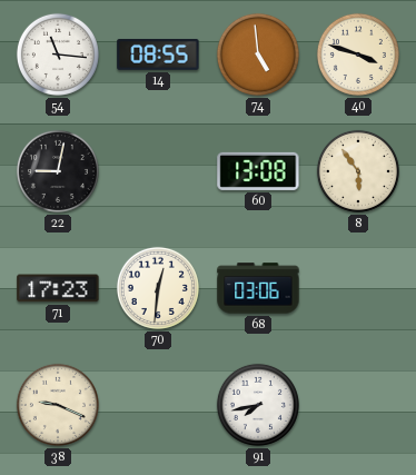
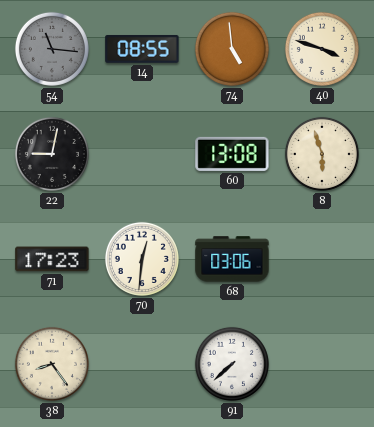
54 dial: white -> grey
8: 5:54 -> 5:57
38: 9:19 -> 8:24
91: 7:43 -> 7:38
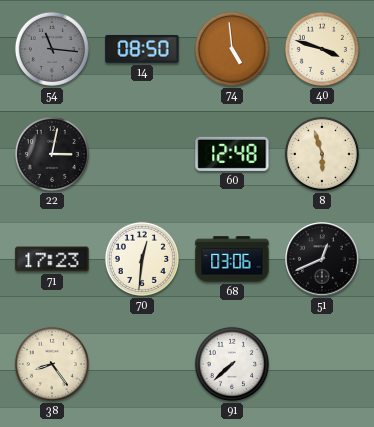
14: 08:55 -> 08:50
22: 9:02 -> 3:02
60: 13:08 -> 12:48
51: none -> 12:41
